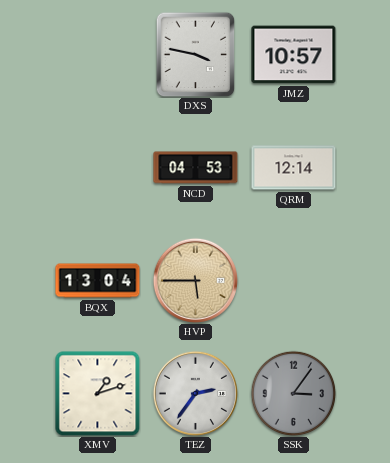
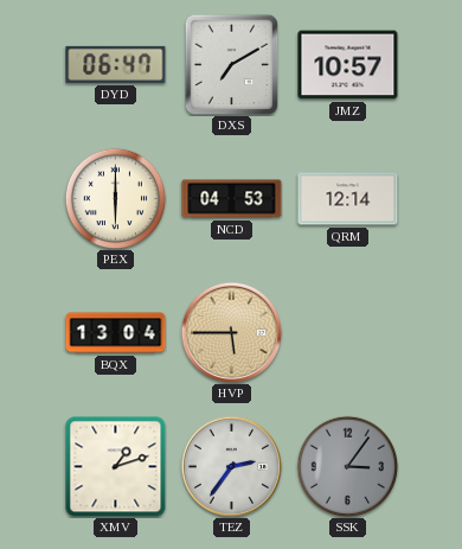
DYD: none -> 06:47
DXS: 3:47 -> 7:10
PEX: none -> 6:00
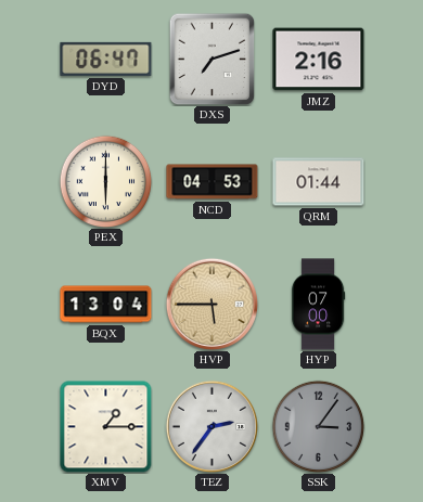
DXS: 7:10 -> 7:12
JMZ: 10:57 -> 2:16
QRM: 12:14 -> 01:44
HYP: none -> 07:00
XMV: 1:12 -> 1:15
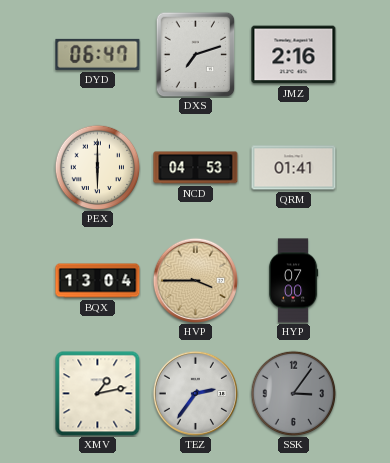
QRM: 01:44 -> 01:41
HVP: 5:45 -> 3:45
XMV: 1:15 -> 1:13
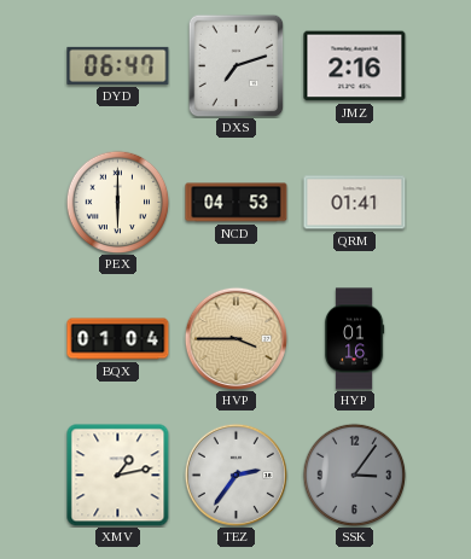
BQX: 13:04 -> 01:04
HYP: 07:00 -> 01:16
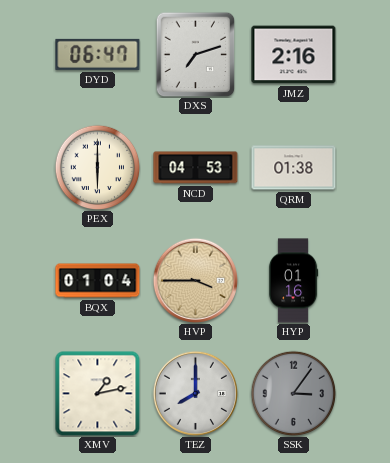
QRM: 01:41 -> 01:38
TEZ: 2:36 -> 8:00
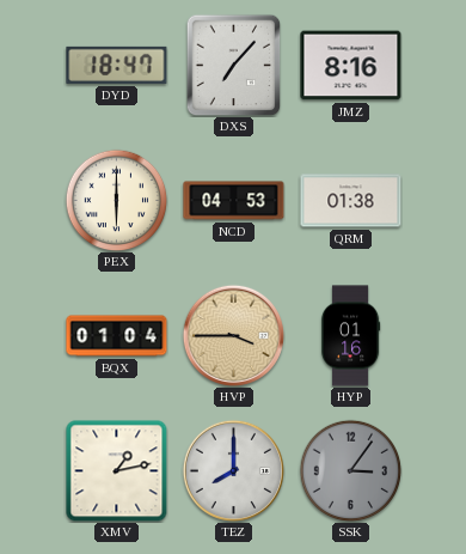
DYD: 06:47 -> 18:47
DXS: 7:12 -> 7:07
JMZ: 2:16 -> 8:16
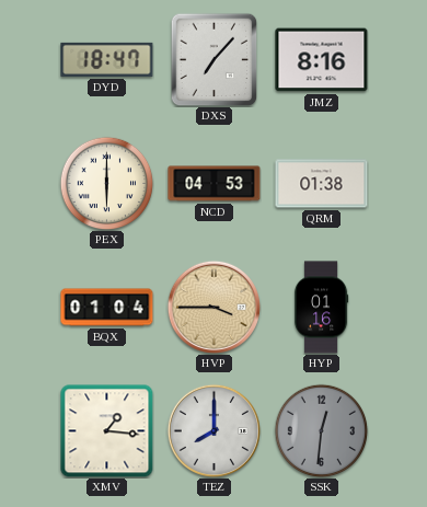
XMV: 1:13 -> 1:16
SSK: 3:06 -> 12:31
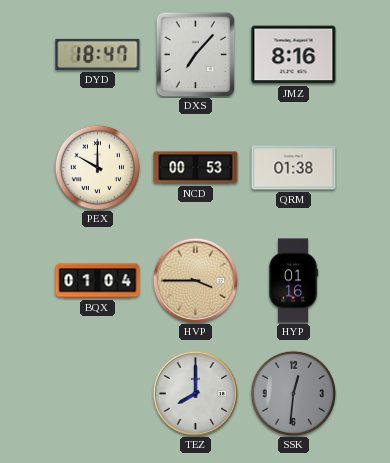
PEX: 6:00 -> 10:00
NCD: 04:53 -> 00:53
XMV: 1:16 -> none
